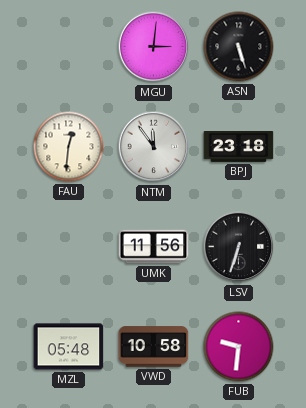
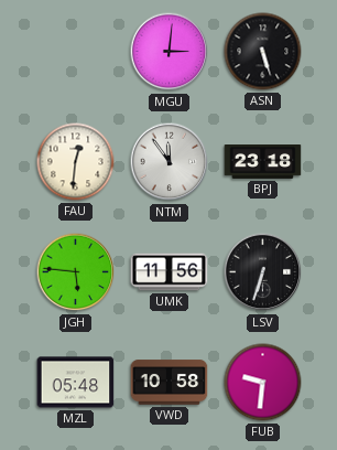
JGH: none -> 5:46
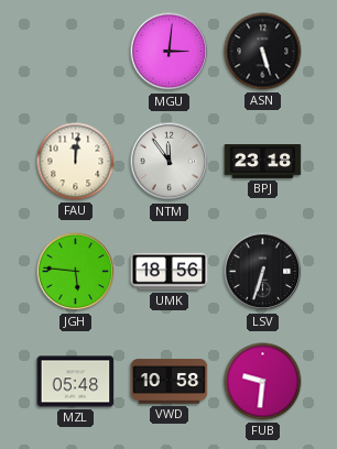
FAU: 12:31 -> 12:01
UMK: 11:56 -> 18:56
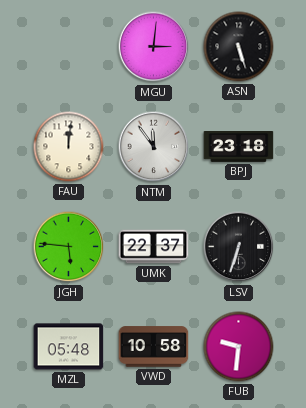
UMK: 18:56 -> 22:37
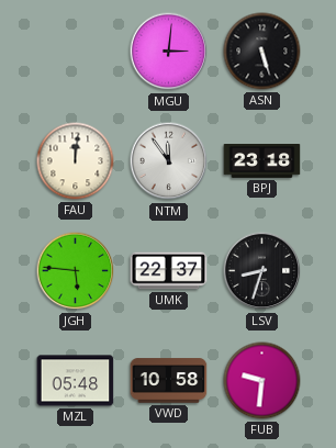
LSV: 6:33 -> 8:33
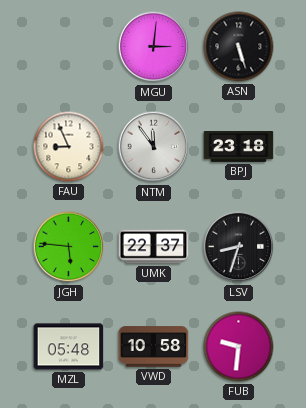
FAU: 12:01 -> 8:56
